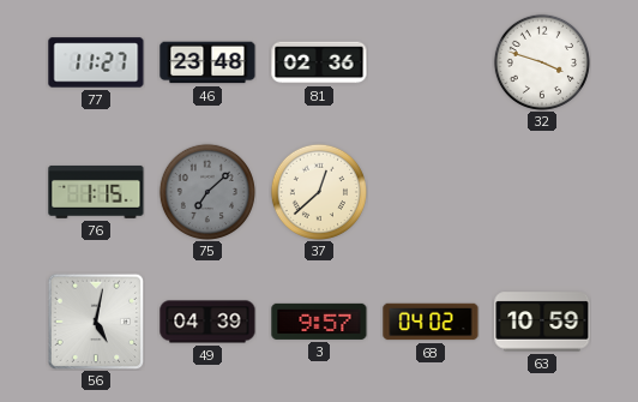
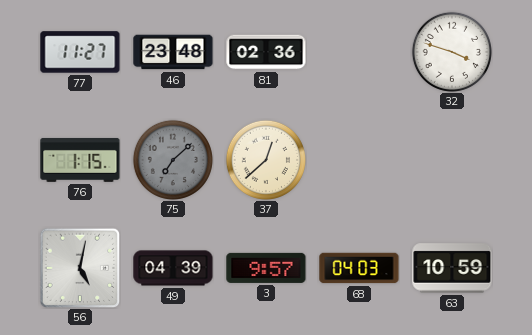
68: 04:02 -> 04:03
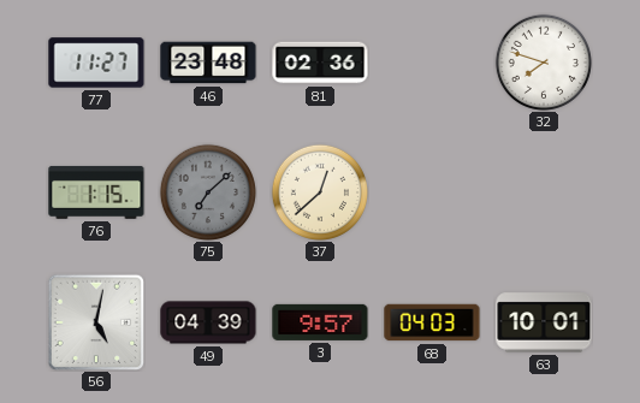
32: 3:48 -> 7:48
63: 10:59 -> 10:01
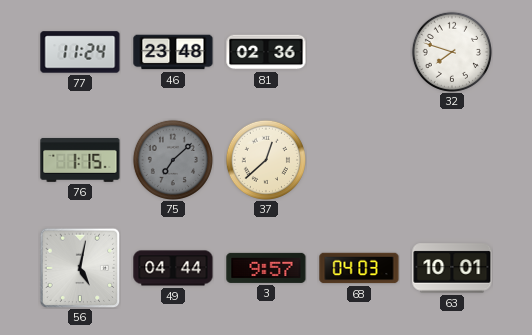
77: 11:27 -> 11:24
49: 04:39 -> 04:44
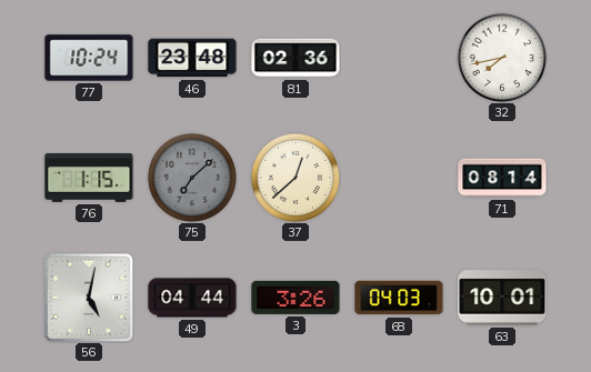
77: 11:24 -> 10:24
32: 7:48 -> 7:43
71: none -> 08:14
3: 9:57 -> 3:26
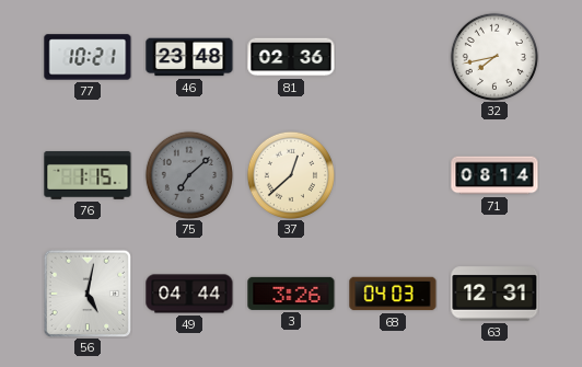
77: 10:24 -> 10:21
63: 10:01 -> 12:31
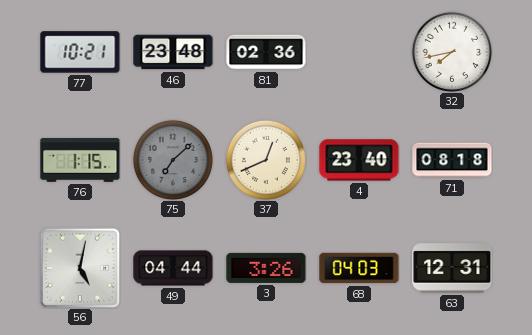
37: 12:38 -> 12:41
4: none -> 23:40
71: 08:14 -> 08:18
